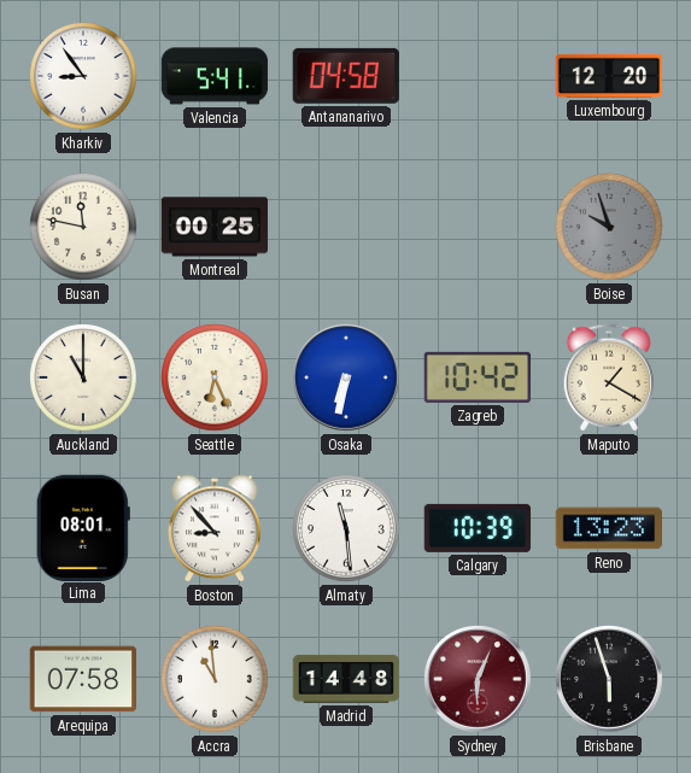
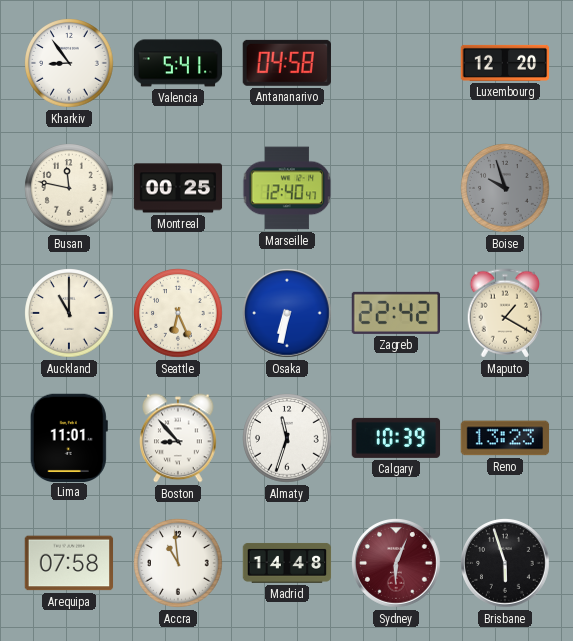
Marseille: none -> 12:40
Zagreb: 10:42 -> 22:42
Lima: 08:01 -> 11:01
Almaty: 11:29 -> 11:33
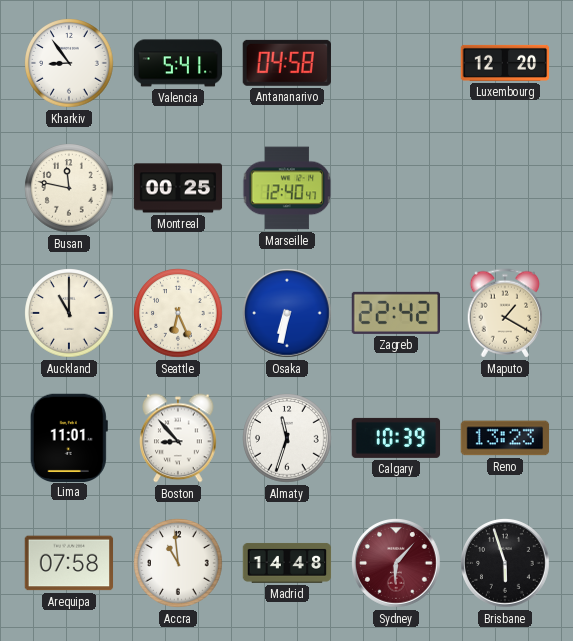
Boise: 9:57 -> none
Sydney: 6:04 -> 6:07
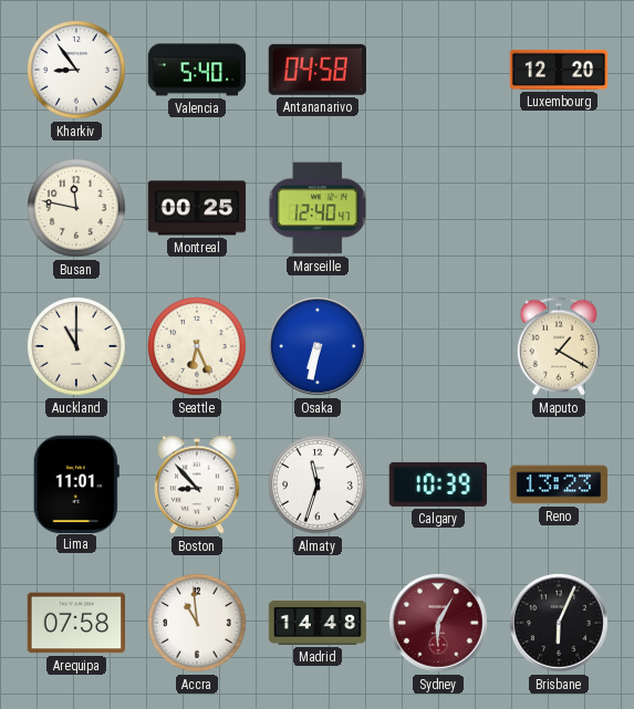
Valencia: 5:41 -> 5:40
Zagreb: 22:42 -> none
Sydney: 6:07 -> 6:05
Brisbane: 5:57 -> 6:04
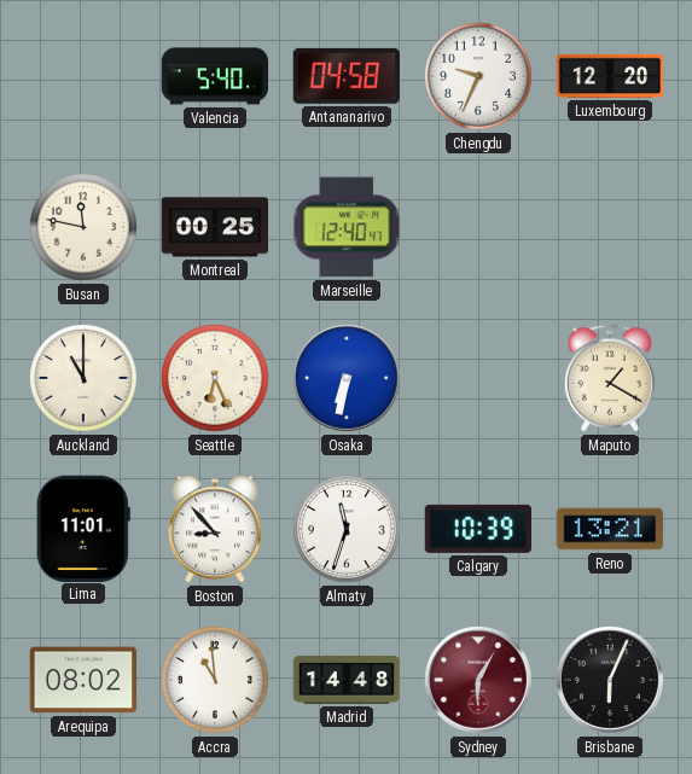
Kharkiv: 8:54 -> none
Chengdu: none -> 9:34
Reno: 13:23 -> 13:21
Arequipa: 07:58 -> 08:02
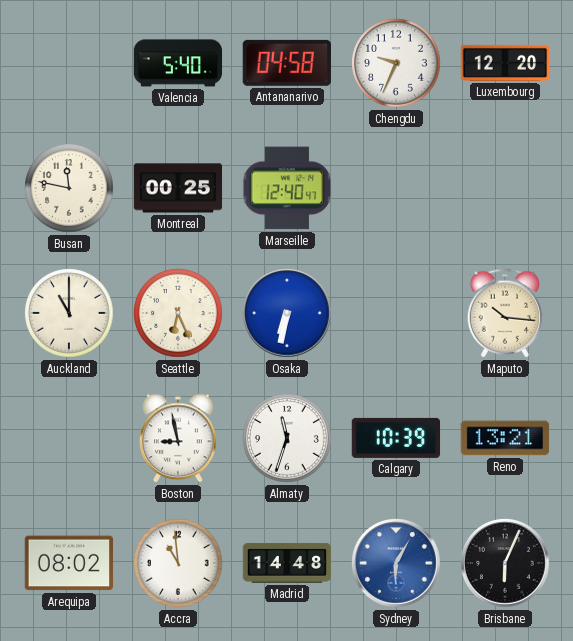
Maputo: 1:20 -> 10:16
Lima: 11:01 -> none
Boston: 8:53 -> 8:58
Sydney dial: burgundy -> blue
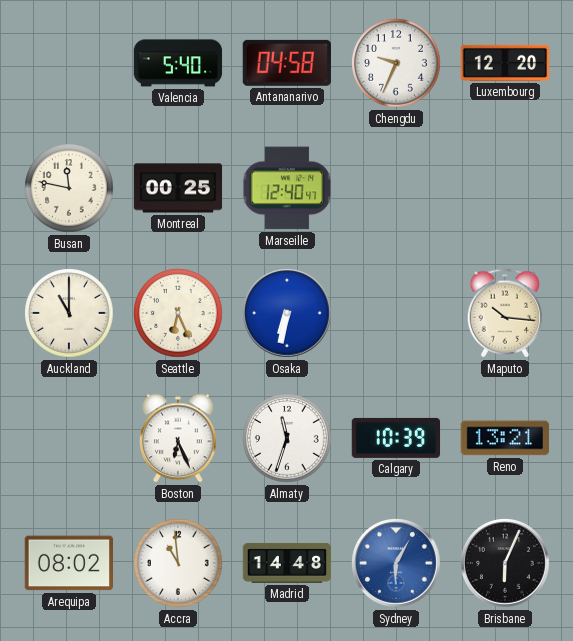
Boston: 8:58 -> 6:26
